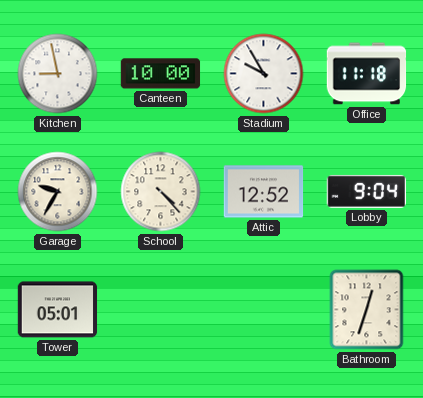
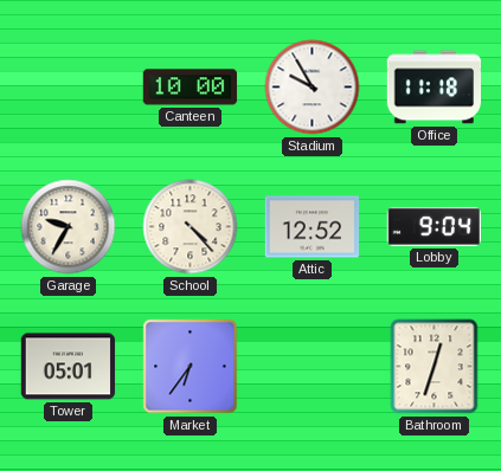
Kitchen: 8:58 -> none
Market: none -> 6:36
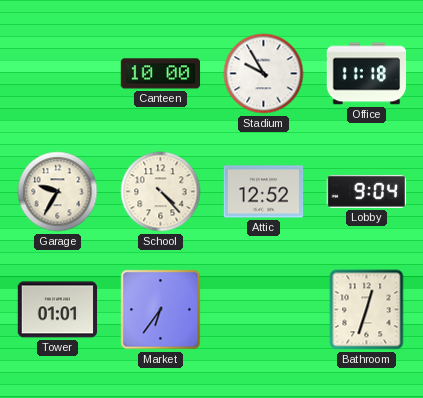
Tower: 05:01 -> 01:01
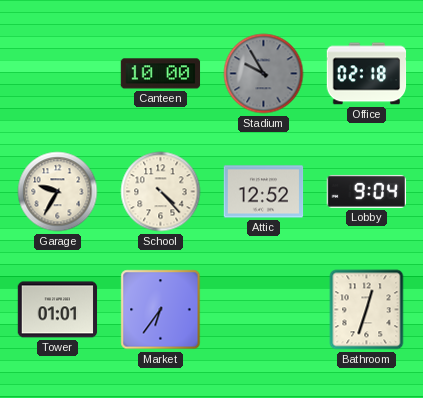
Stadium dial: white -> grey
Office: 11:18 -> 02:18
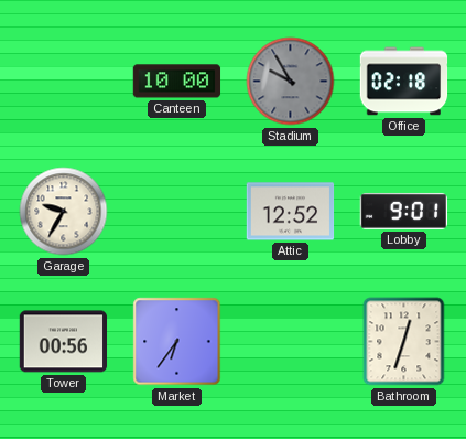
School: 4:23 -> none
Lobby: 9:04 -> 9:01
Tower: 01:01 -> 00:56
